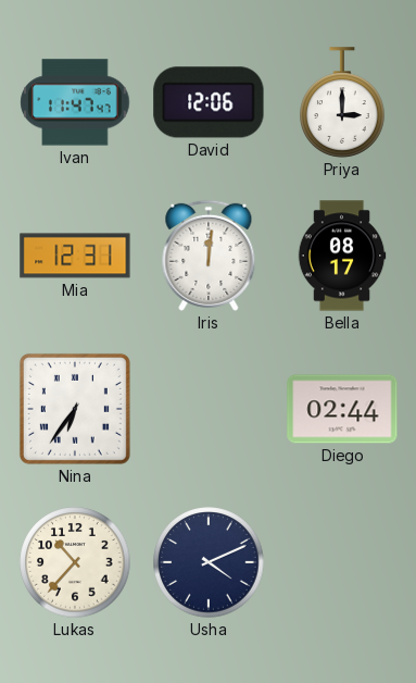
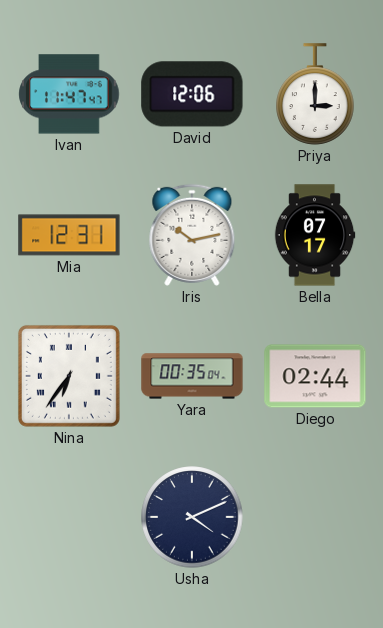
Iris: 12:01 -> 10:13
Bella: 08:17 -> 07:17
Yara: none -> 00:35
Lukas: 10:37 -> none
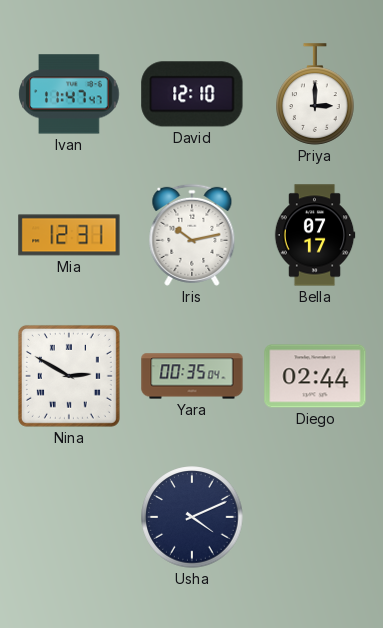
David: 12:06 -> 12:10
Nina: 6:36 -> 2:50
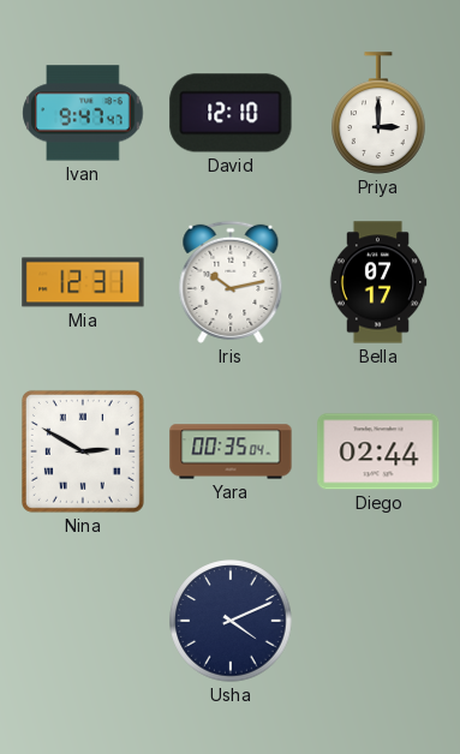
Ivan: 11:47 -> 9:47
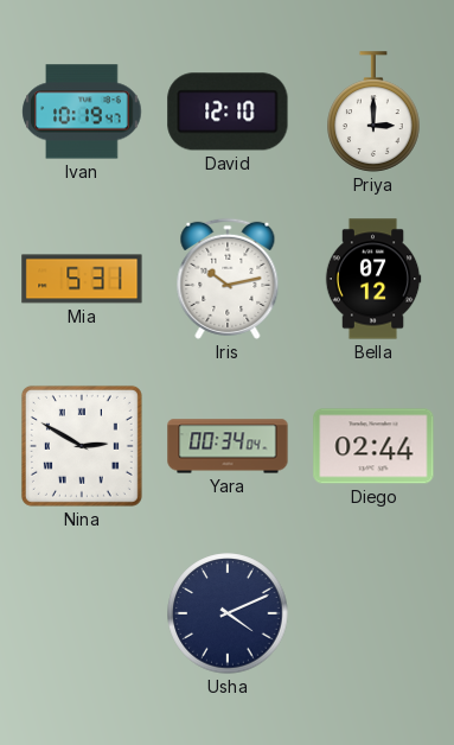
Ivan: 9:47 -> 10:19
Mia: 12:31 -> 5:31
Bella: 07:17 -> 07:12
Yara: 00:35 -> 00:34
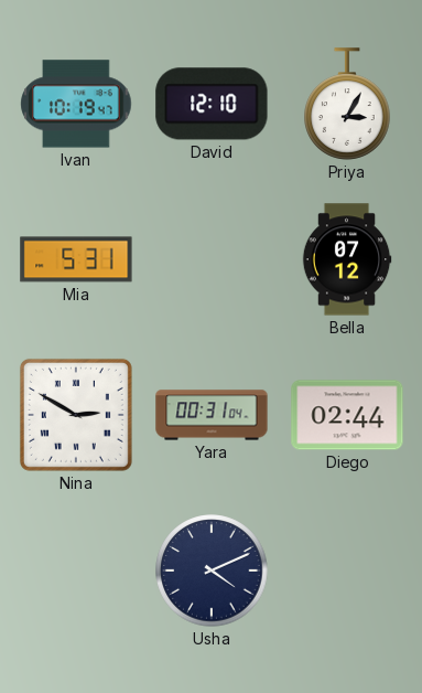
Priya: 3:00 -> 3:05
Iris: 10:13 -> none
Yara: 00:34 -> 00:31
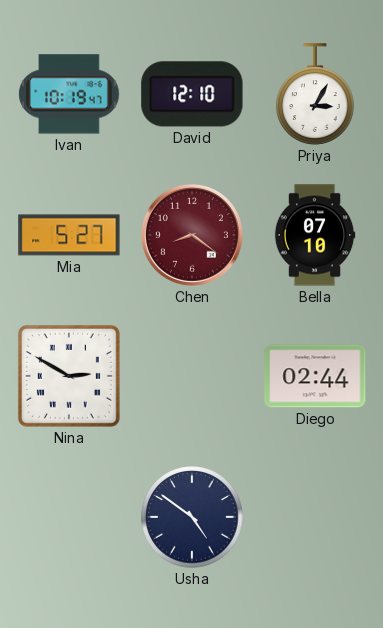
Mia: 5:31 -> 5:27
Chen: none -> 8:21
Bella: 07:12 -> 07:10
Yara: 00:31 -> none
Usha: 4:11 -> 4:51
